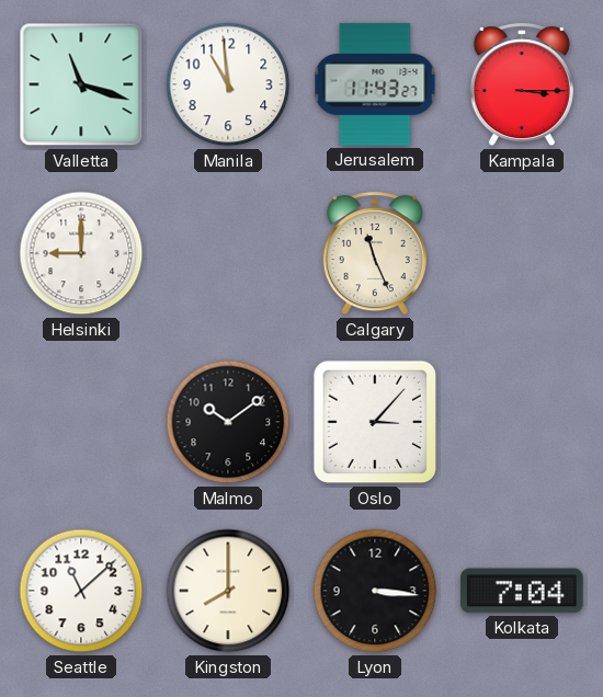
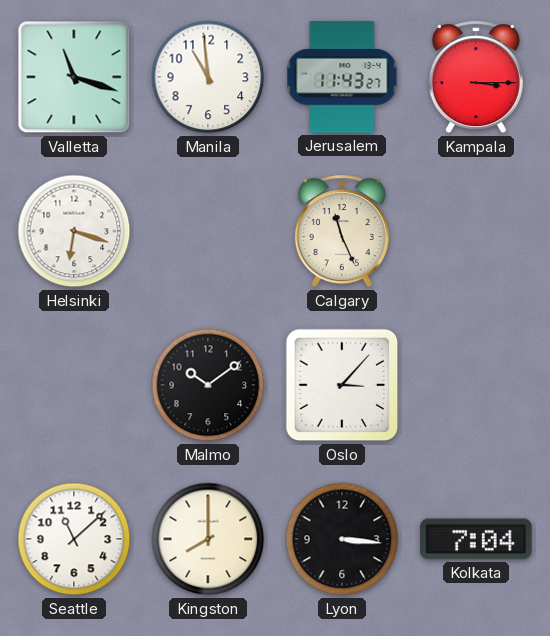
Helsinki: 9:00 -> 6:18
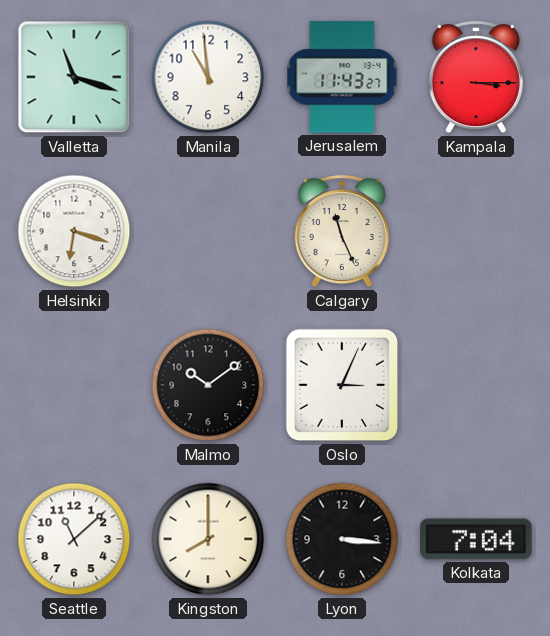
Oslo: 3:07 -> 3:04
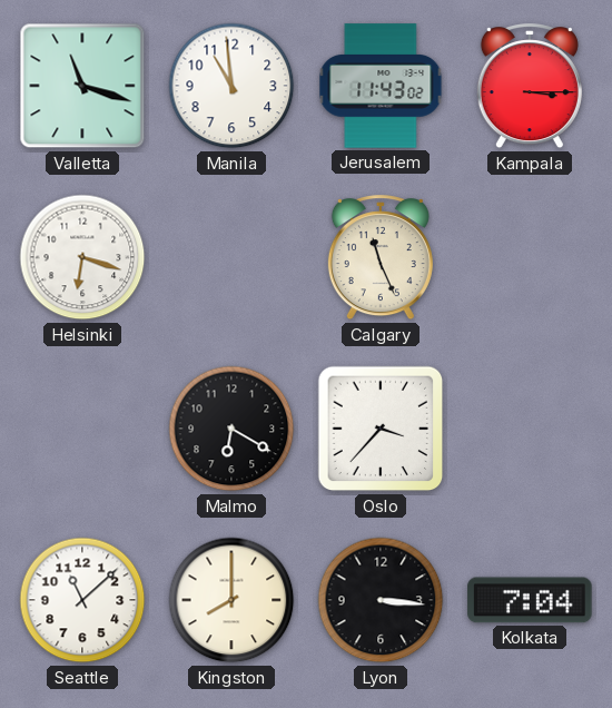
Jerusalem: 11:43:27 -> 11:43:02
Malmo: 10:09 -> 6:20
Oslo: 3:04 -> 3:37
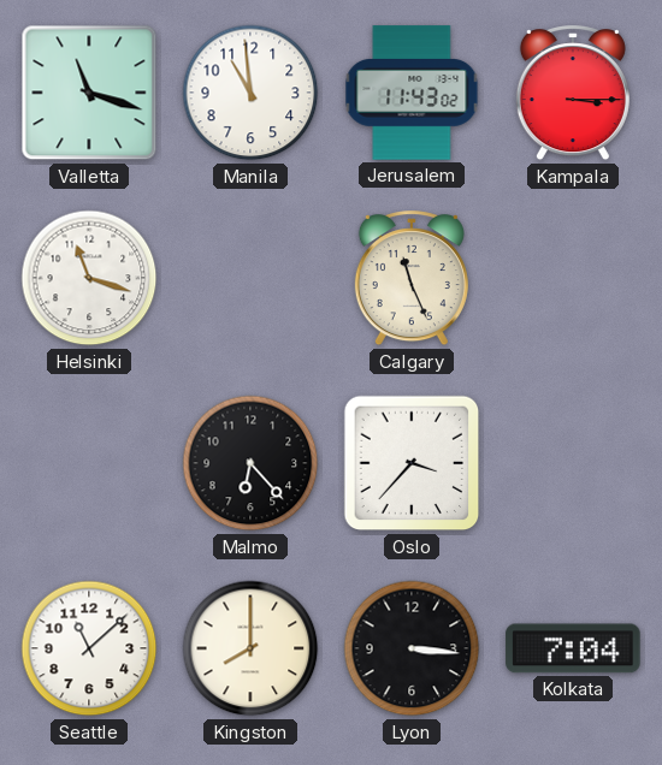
Helsinki: 6:18 -> 11:18
Malmo: 6:20 -> 6:23
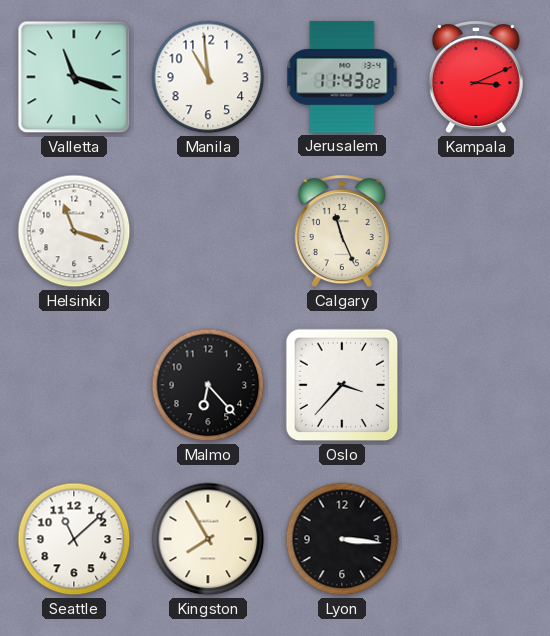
Kampala: 3:15 -> 3:11
Kingston: 8:00 -> 7:55
Kolkata: 7:04 -> none
